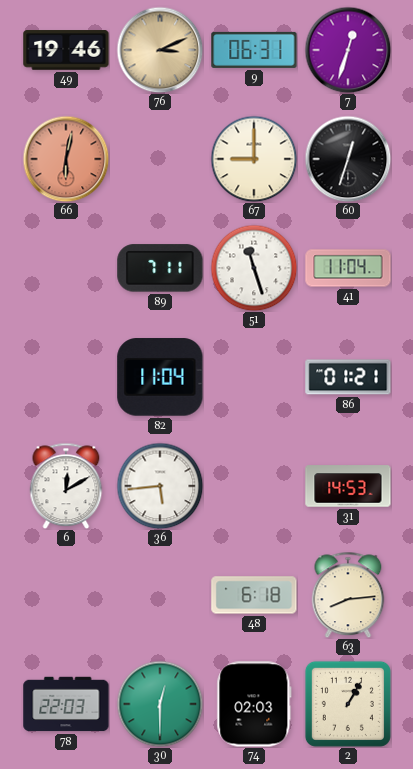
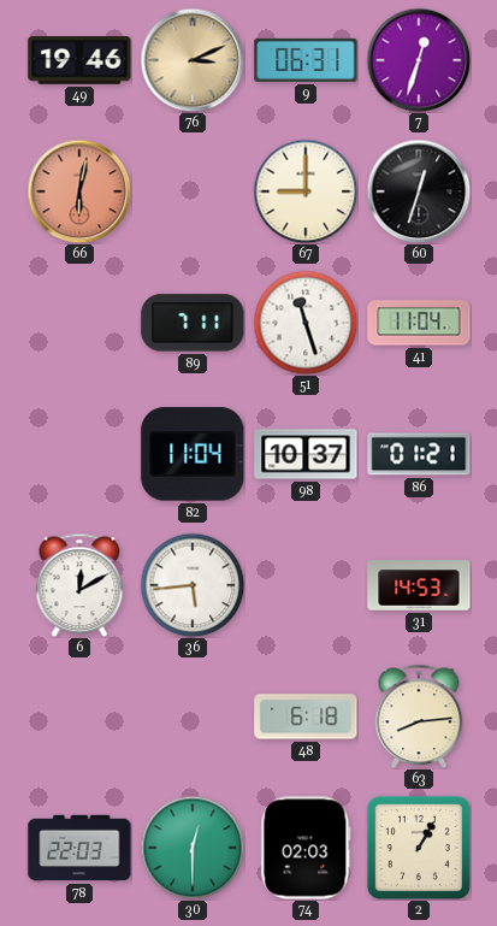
98: none -> 10:37
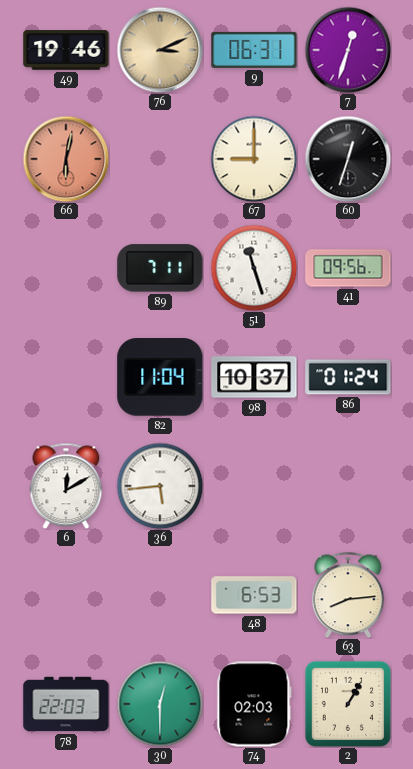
41: 11:04 -> 09:56
86: 01:21 -> 01:24
31: 14:53 -> none
48: 6:18 -> 6:53
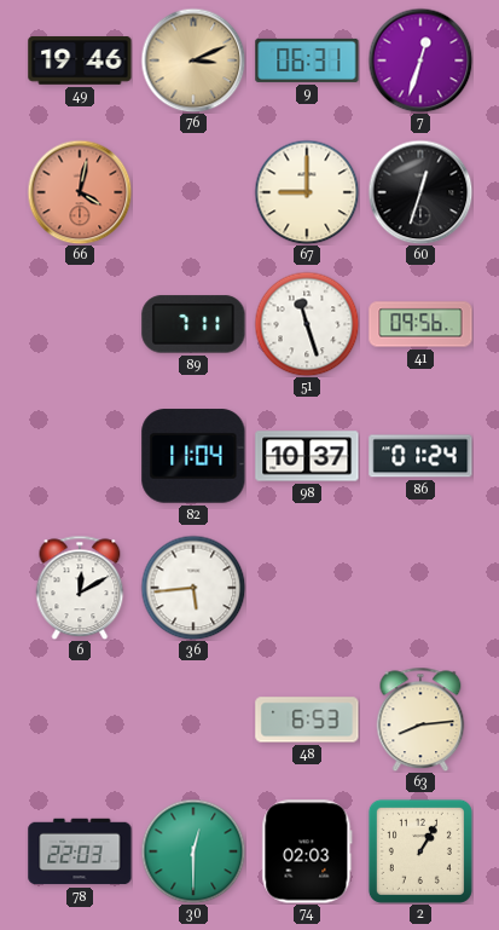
66: 6:02 -> 4:02
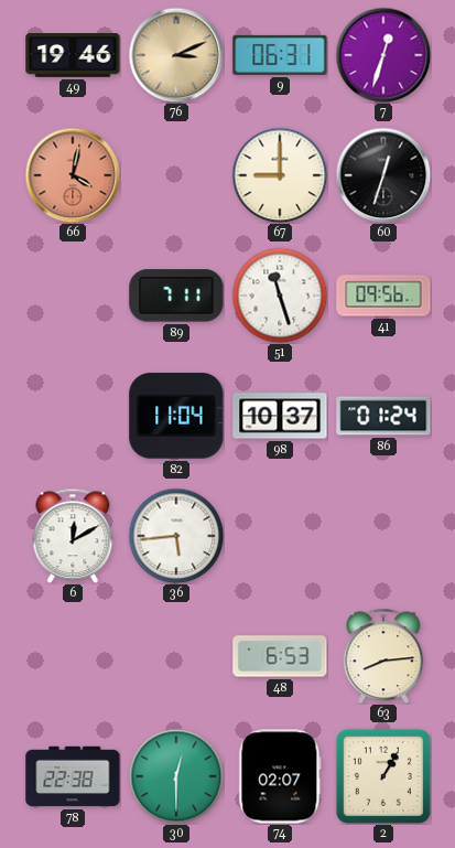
78: 22:03 -> 22:38
74: 02:03 -> 02:07
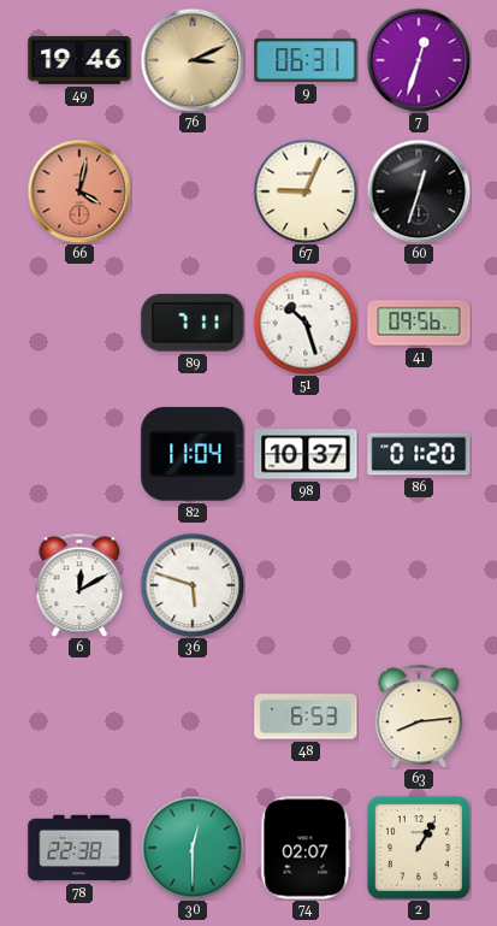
67: 9:00 -> 9:04
51: 11:27 -> 10:27
86: 01:24 -> 01:20
36: 5:44 -> 5:48
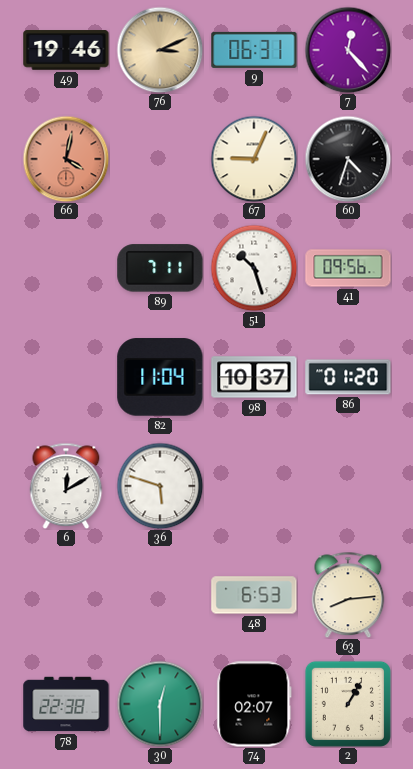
7: 12:33 -> 12:23
60: 12:33 -> 4:33
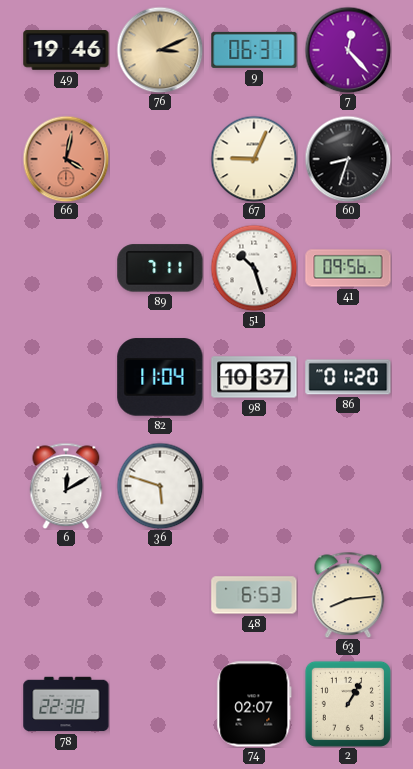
60: 4:33 -> 8:33
30: 12:30 -> none
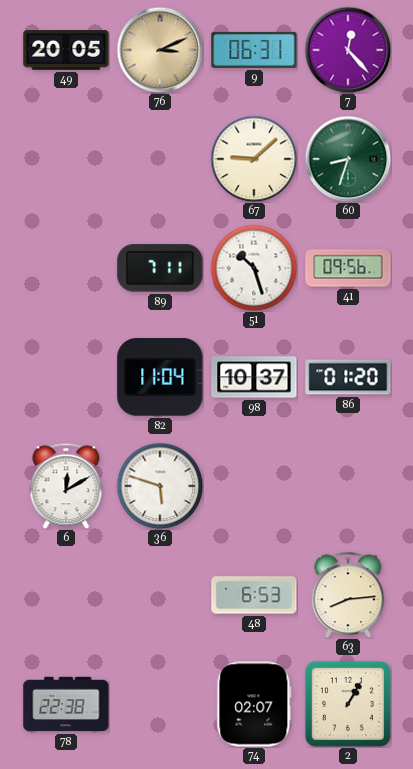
49: 19:46 -> 20:05
66: 4:02 -> none
67: 9:04 -> 9:08
60 dial: black -> green
